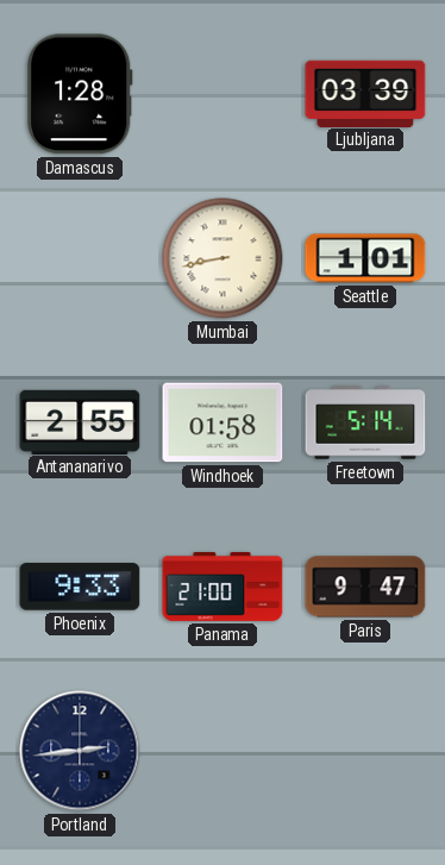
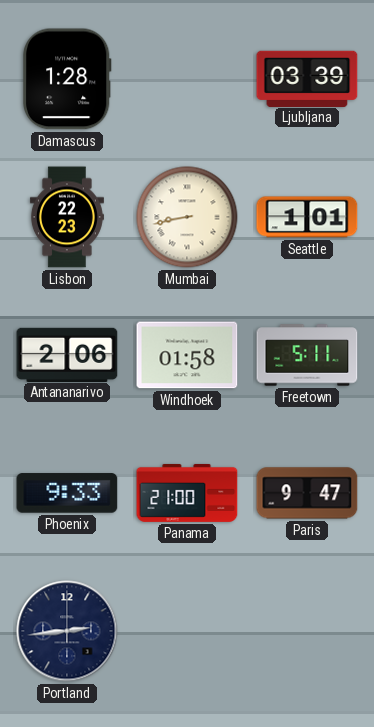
Lisbon: none -> 22:23
Antananarivo: 2:55 -> 2:06
Freetown: 5:14 -> 5:11
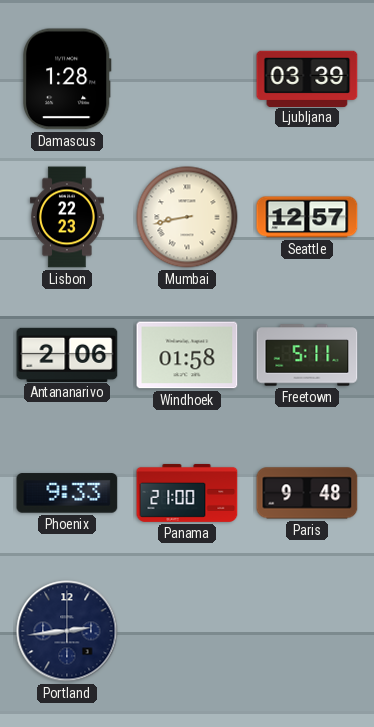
Seattle: 1:01 -> 12:57
Paris: 9:47 -> 9:48
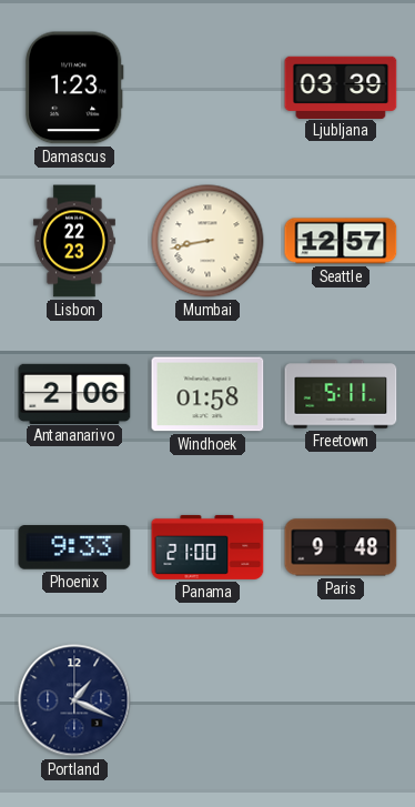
Damascus: 1:28 -> 1:23
Portland: 2:44 -> 1:19
